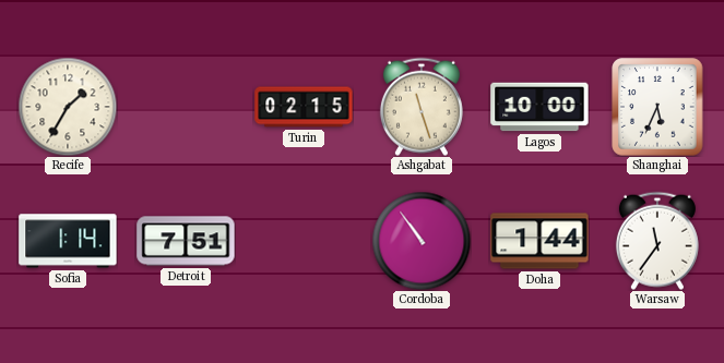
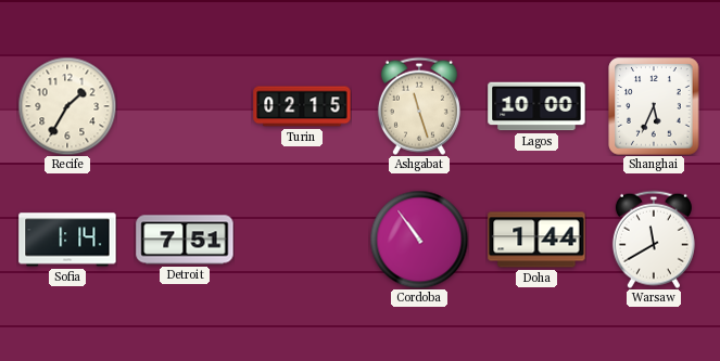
Warsaw: 11:36 -> 11:40
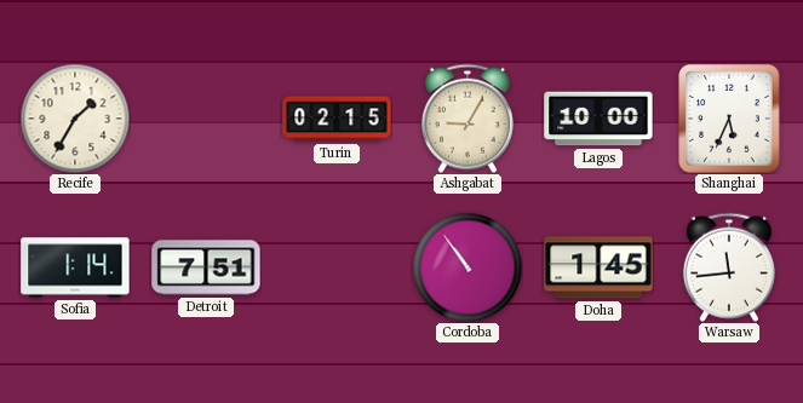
Ashgabat: 11:27 -> 9:05
Doha: 1:44 -> 1:45
Warsaw: 11:40 -> 11:44
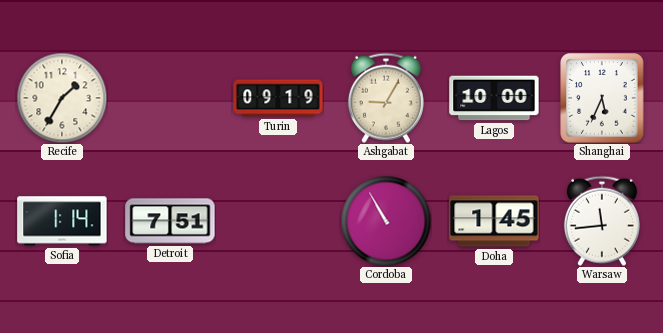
Turin: 02:15 -> 09:19
Cordoba: 10:54 -> 10:55
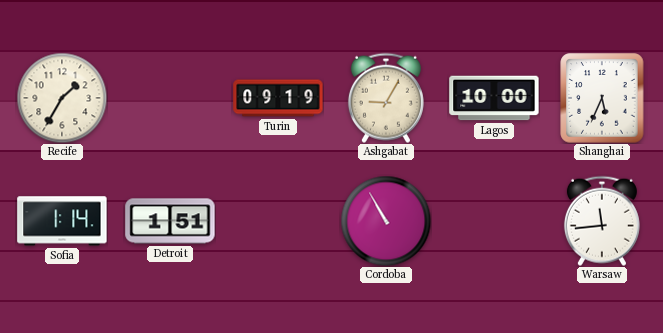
Detroit: 7:51 -> 1:51
Doha: 1:45 -> none
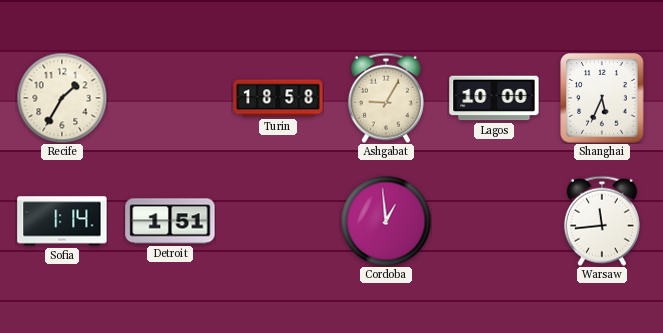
Turin: 09:19 -> 18:58
Cordoba: 10:55 -> 12:59
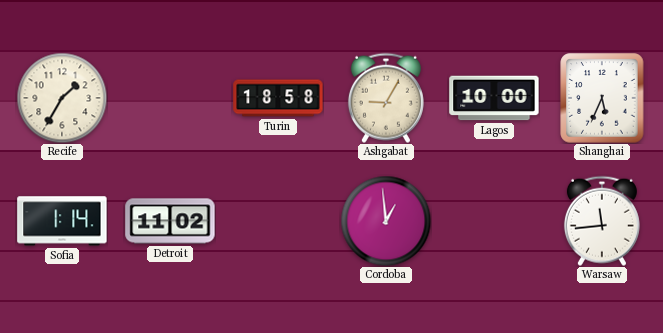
Detroit: 1:51 -> 11:02
